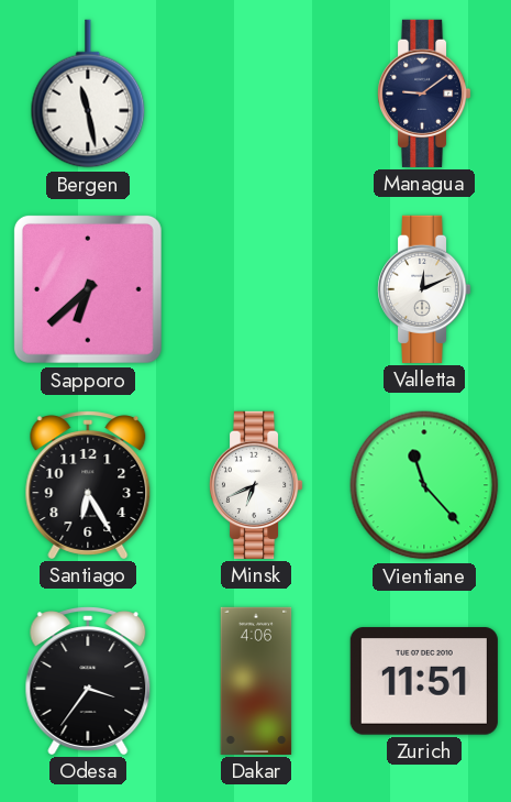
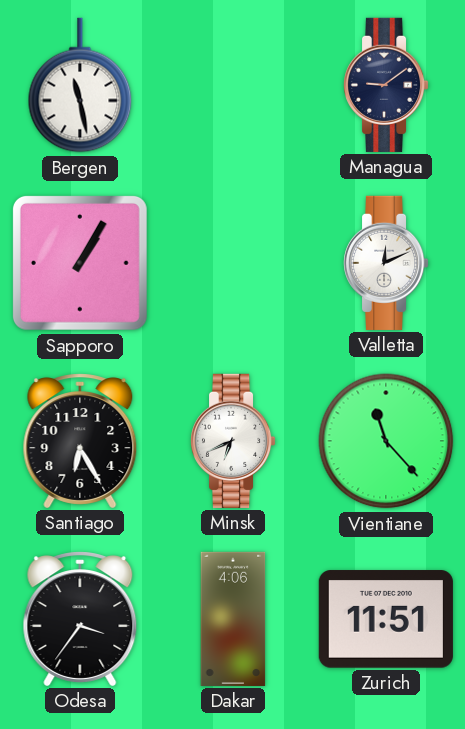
Sapporo: 6:38 -> 1:05
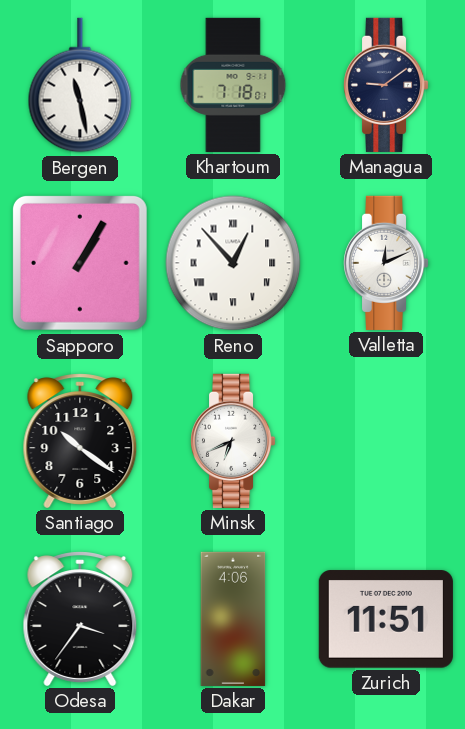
Khartoum: none -> 7:18
Reno: none -> 12:53
Santiago: 6:25 -> 10:21
Vientiane: 11:23 -> none
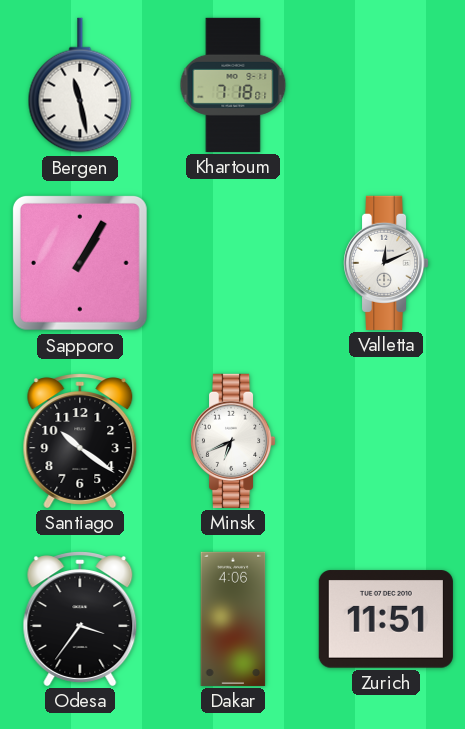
Managua: 9:09 -> none
Reno: 12:53 -> none
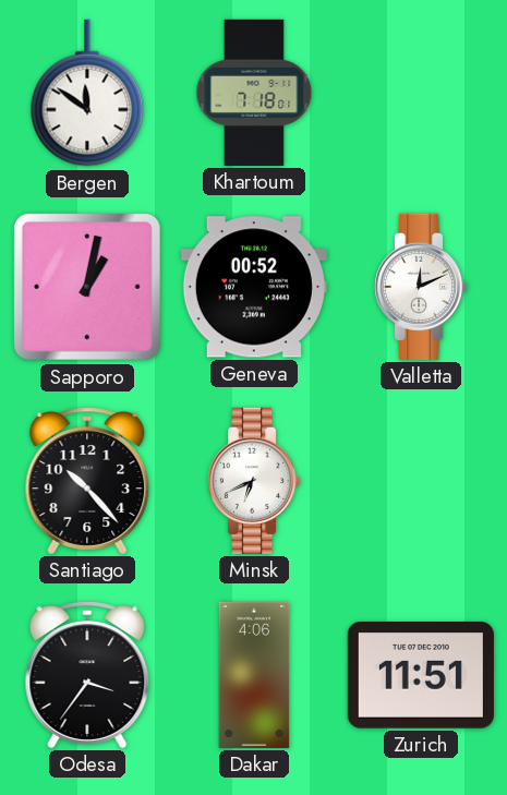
Bergen: 11:28 -> 11:51
Sapporo: 1:05 -> 1:02
Geneva: none -> 00:52
Santiago: 10:21 -> 10:23
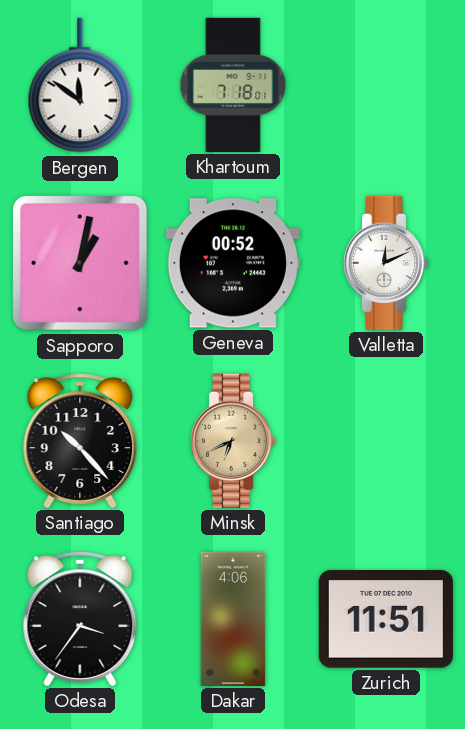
Minsk dial: white -> champagne
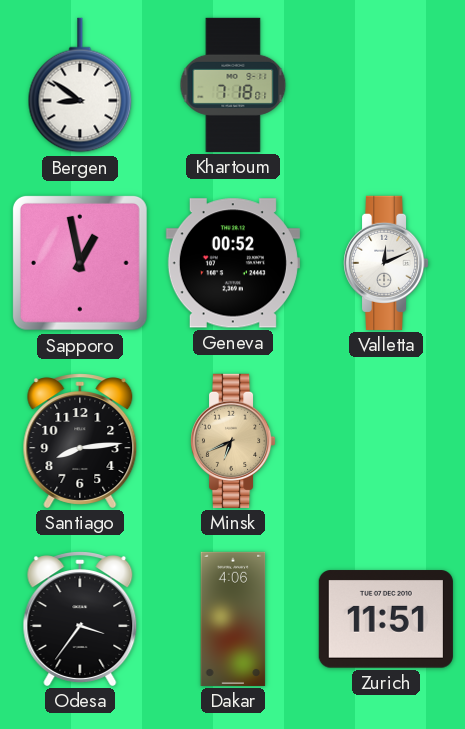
Bergen: 11:51 -> 8:51
Sapporo: 1:02 -> 12:58
Santiago: 10:23 -> 8:14
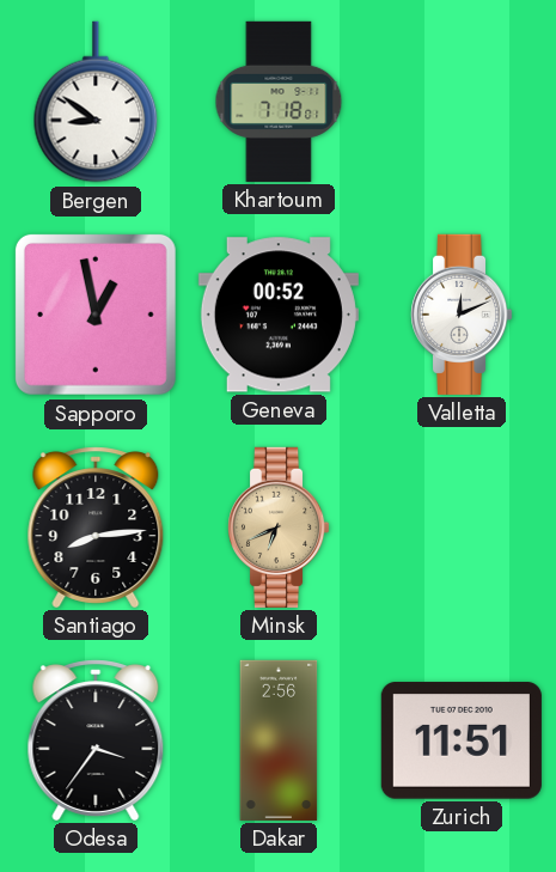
Dakar: 4:06 -> 2:56
